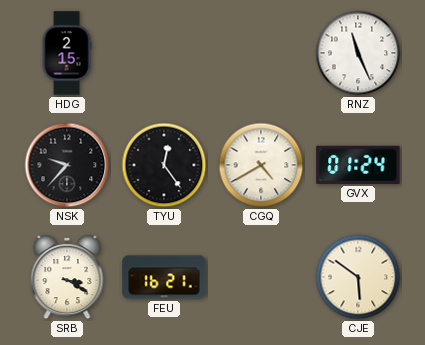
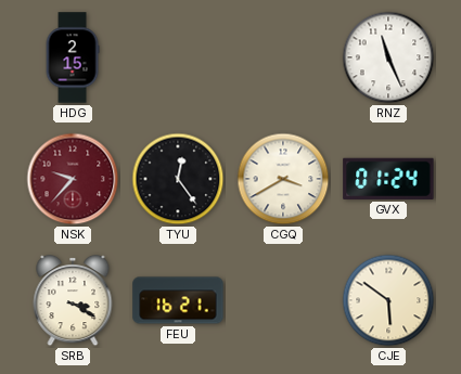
NSK dial: black -> burgundy
CGQ: 4:40 -> 3:40
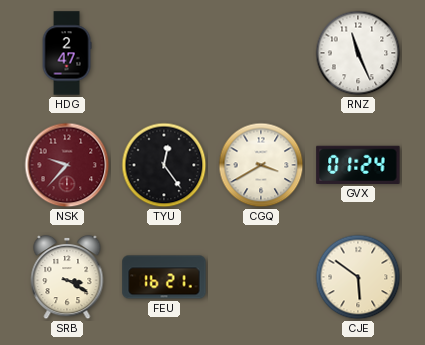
HDG: 2:15 -> 2:47
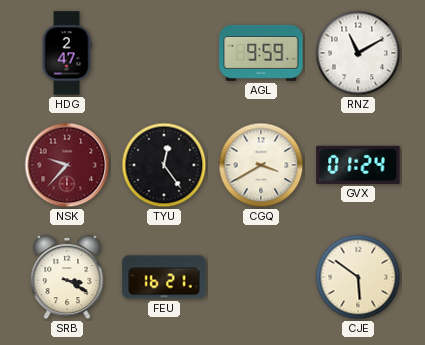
AGL: none -> 9:59
RNZ: 11:26 -> 11:10
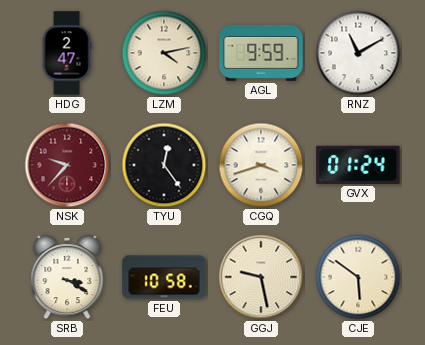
LZM: none -> 4:13
CGQ: 3:40 -> 3:42
FEU: 16:21 -> 10:58
GGJ: none -> 9:28
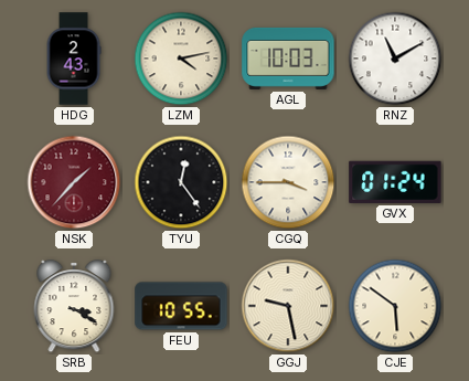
HDG: 2:47 -> 2:43
AGL: 9:59 -> 10:03
NSK: 9:37 -> 1:37
CGQ: 3:42 -> 3:45
FEU: 10:58 -> 10:55
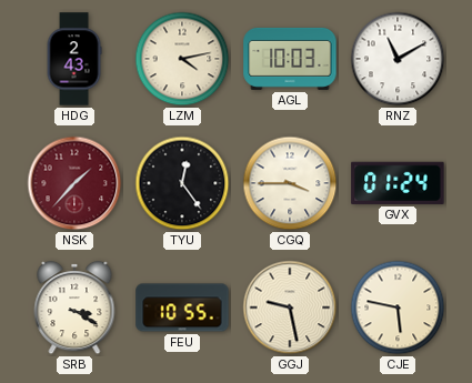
CJE: 5:51 -> 5:47
